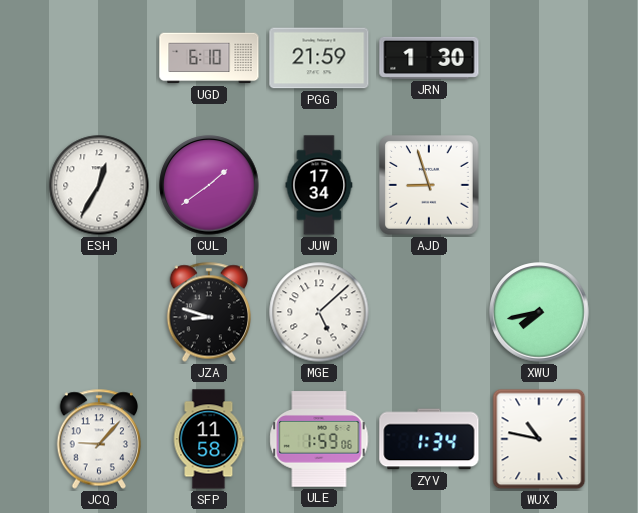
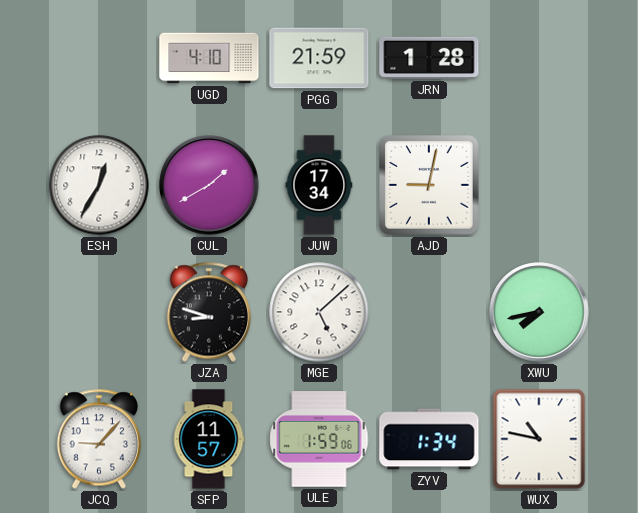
UGD: 6:10 -> 4:10
JRN: 1:30 -> 1:28
CUL: 1:39 -> 1:40
AJD: 8:57 -> 9:02
SFP: 11:58 -> 11:57
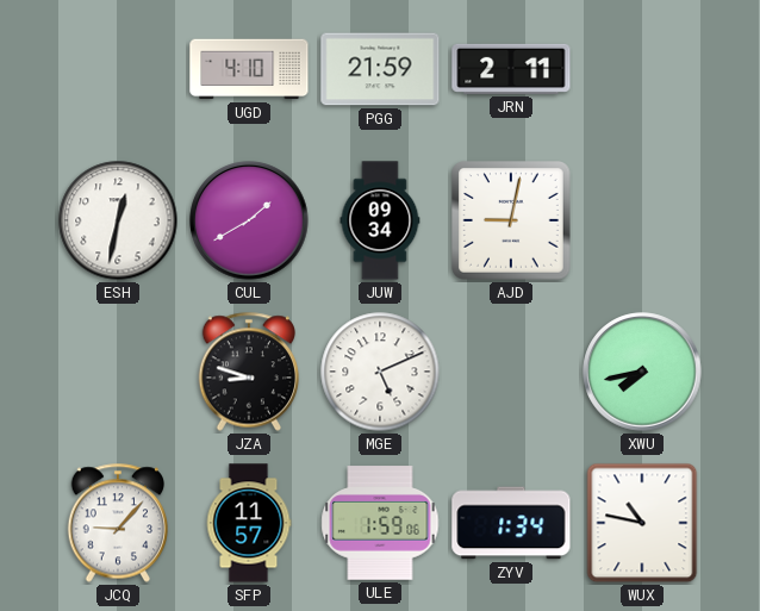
JRN: 1:28 -> 2:11
ESH: 12:35 -> 12:32
JUW: 17:34 -> 09:34
MGE: 5:08 -> 5:11
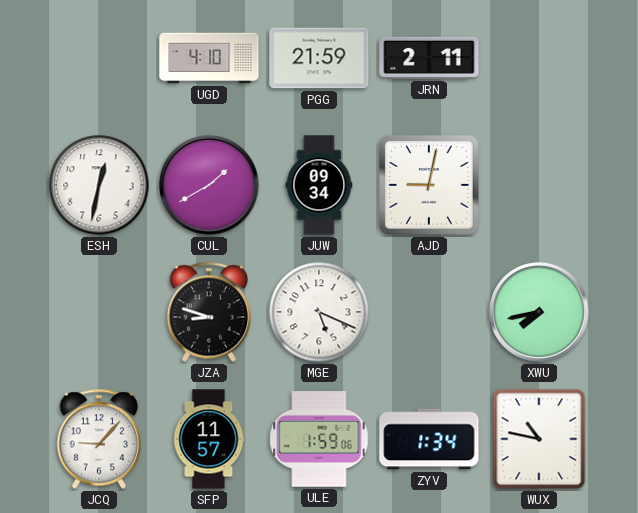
MGE: 5:11 -> 5:19
